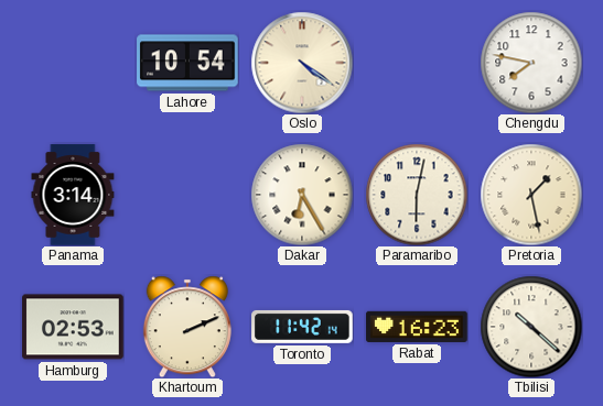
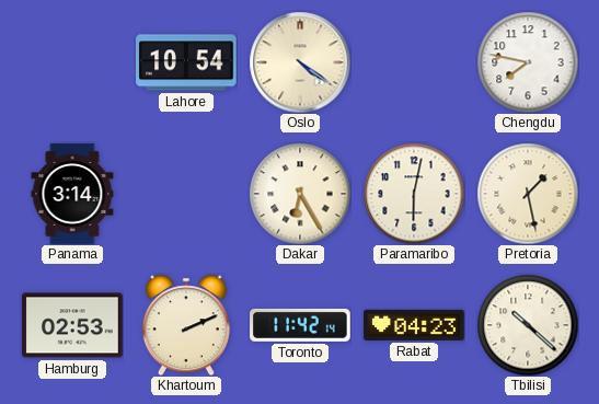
Rabat: 16:23 -> 04:23
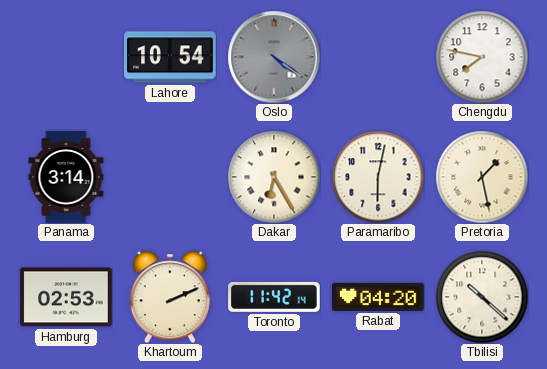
Oslo dial: cream -> grey
Rabat: 04:23 -> 04:20
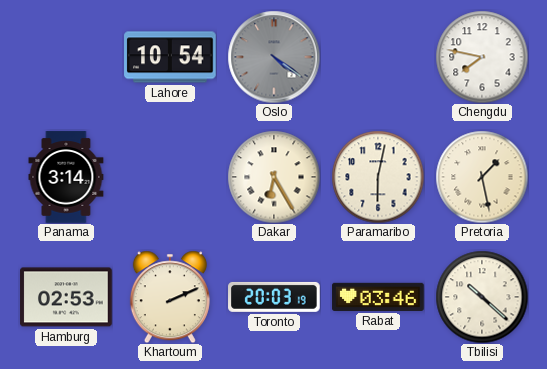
Toronto: 11:42 -> 20:03
Rabat: 04:20 -> 03:46
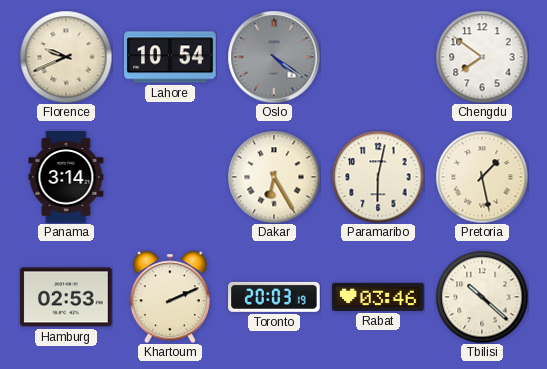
Florence: none -> 9:41
Chengdu: 7:47 -> 7:51
